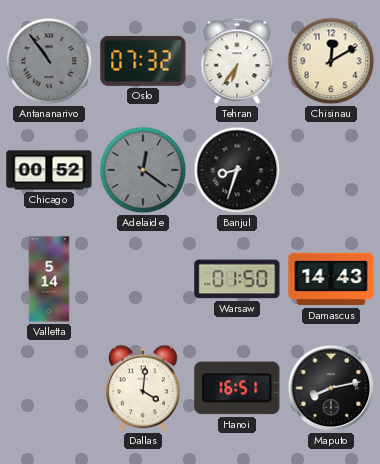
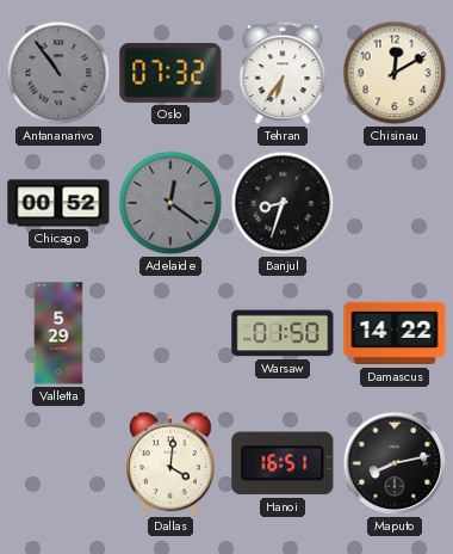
Valletta: 5:14 -> 5:29
Damascus: 14:43 -> 14:22
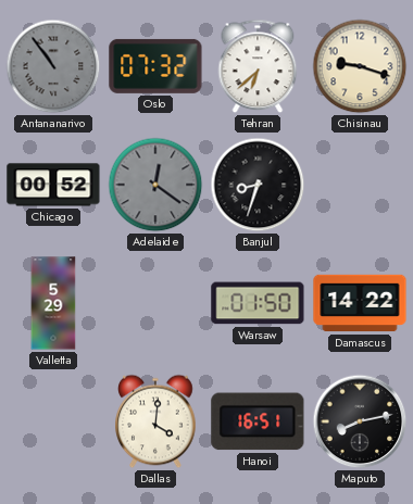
Tehran: 6:36 -> 6:38
Chisinau: 12:10 -> 9:18
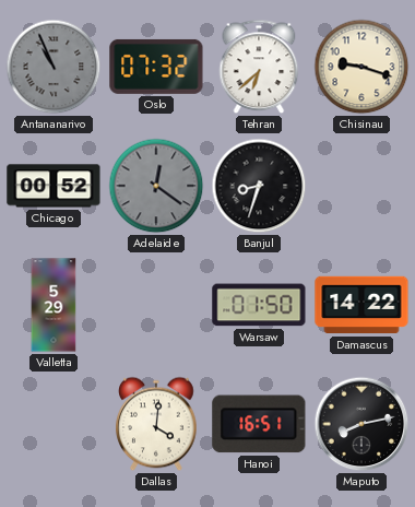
Antananarivo: 10:54 -> 10:56
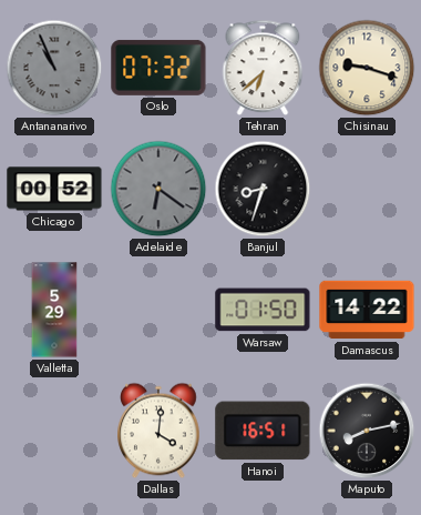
Adelaide: 12:21 -> 6:21
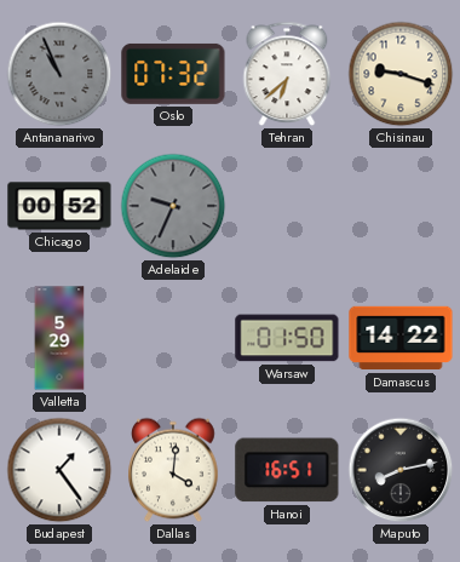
Adelaide: 6:21 -> 9:34
Banjul: 8:33 -> none
Budapest: none -> 1:24
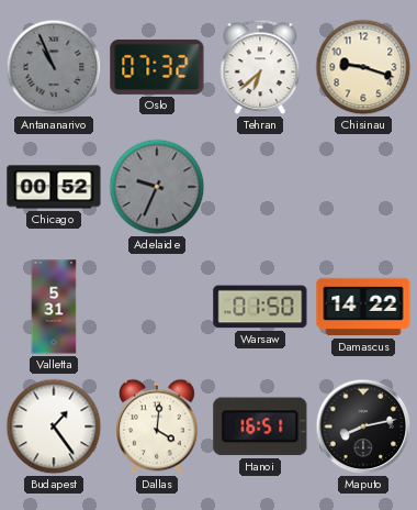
Valletta: 5:29 -> 5:31
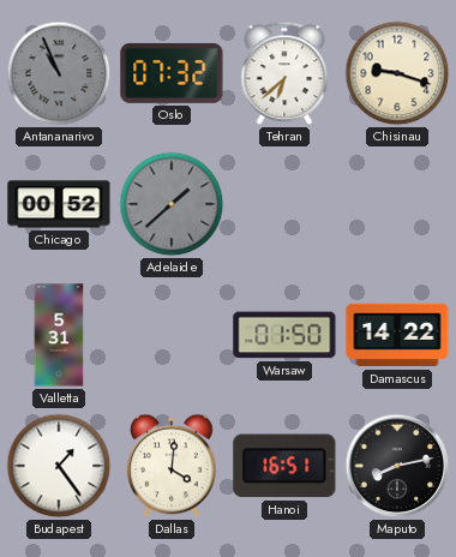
Adelaide: 9:34 -> 1:38
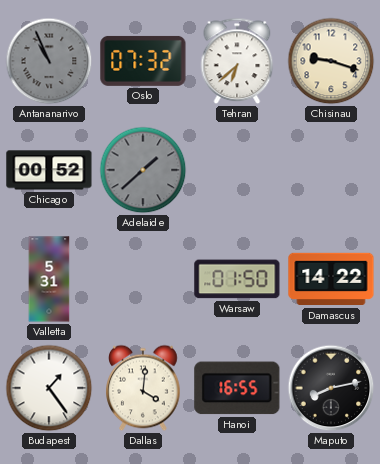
Hanoi: 16:51 -> 16:55
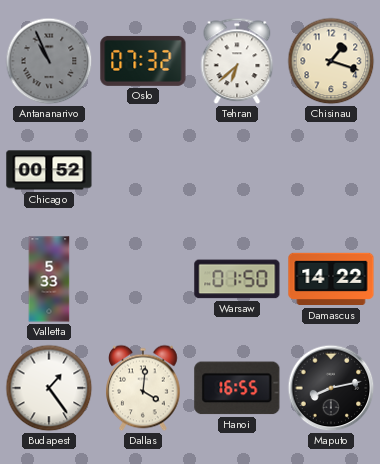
Chisinau: 9:18 -> 1:18
Adelaide: 1:38 -> none
Valletta: 5:31 -> 5:33
